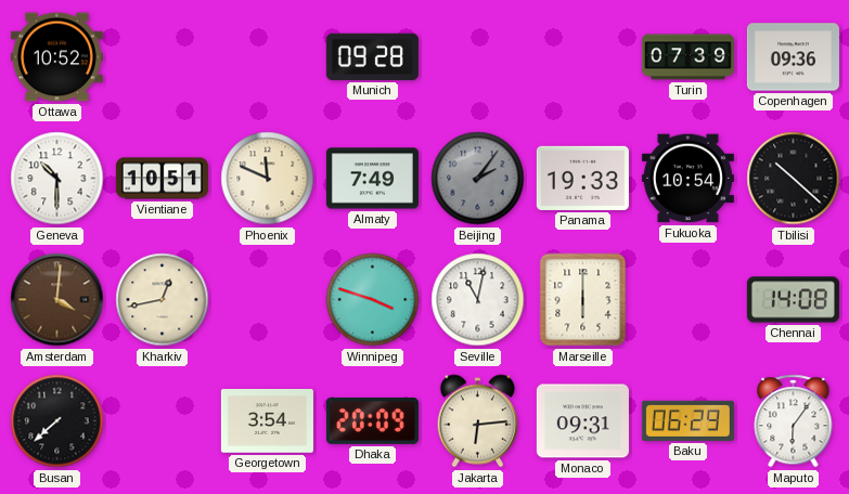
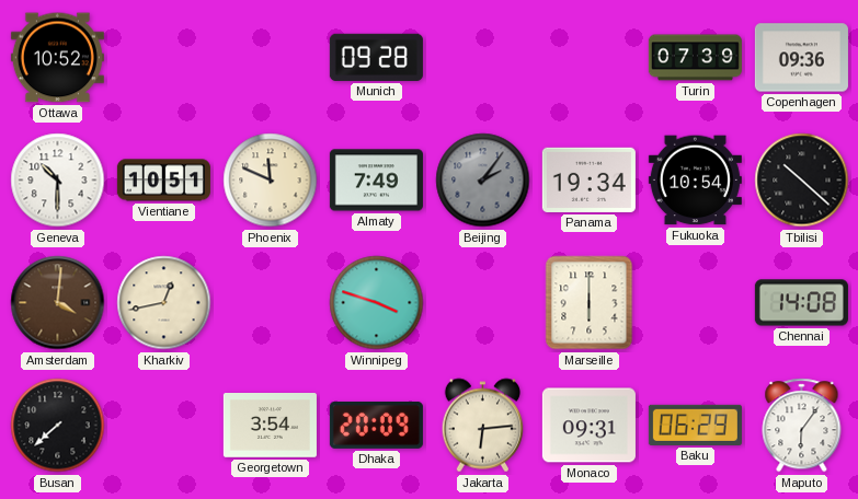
Panama: 19:33 -> 19:34
Seville: 11:02 -> none
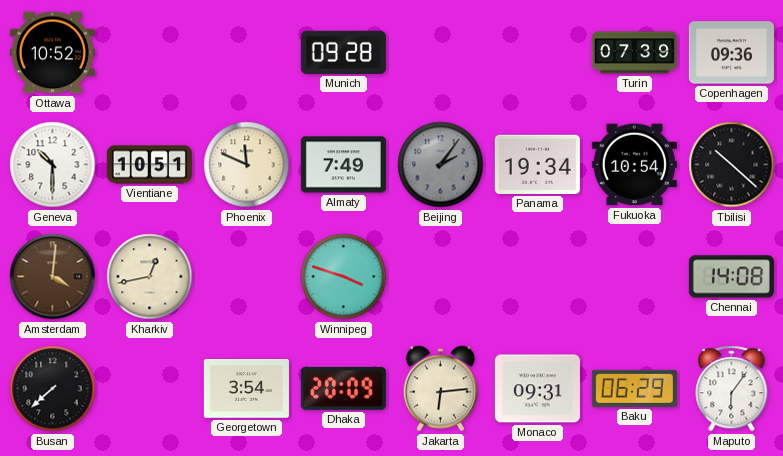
Marseille: 6:00 -> none
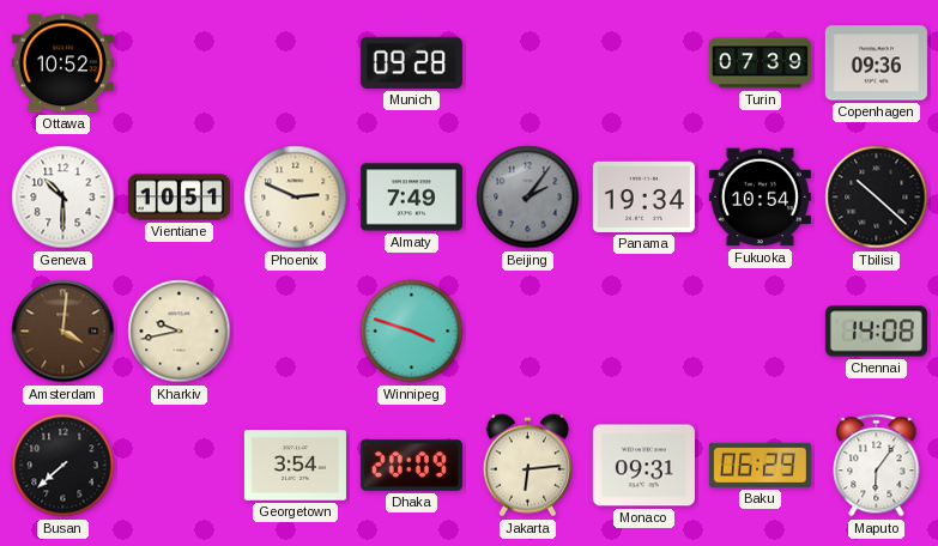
Phoenix: 11:49 -> 2:49
Kharkiv: 12:43 -> 9:43
